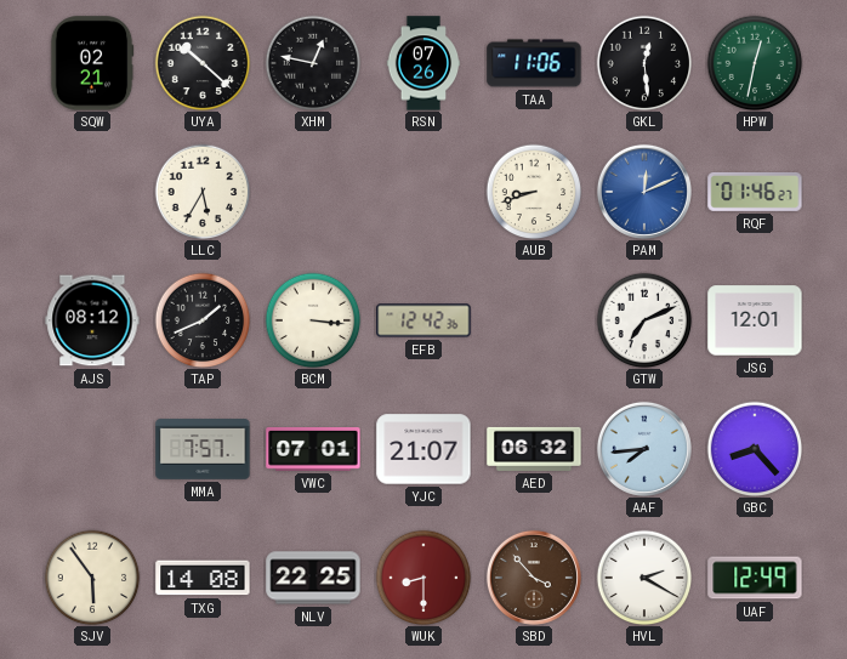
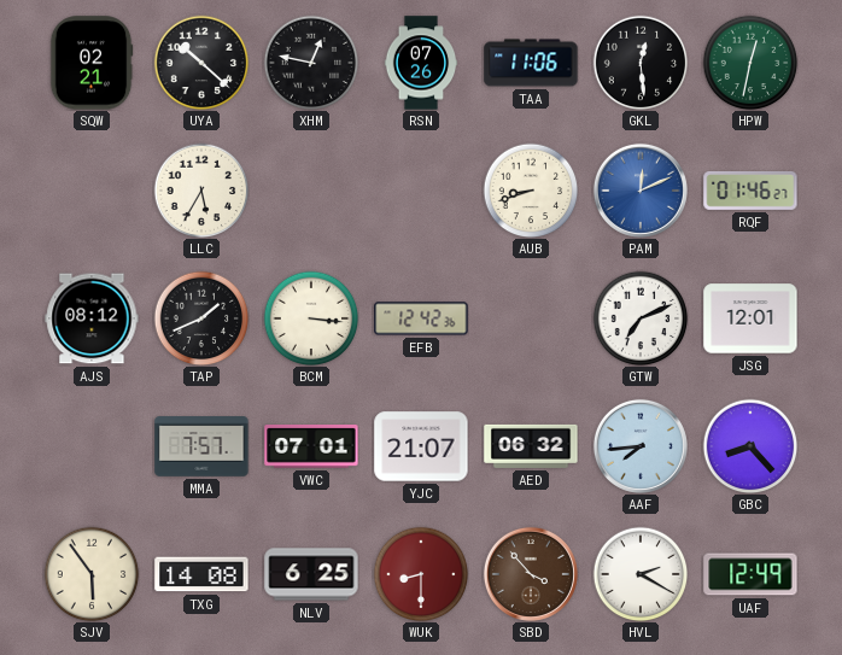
NLV: 22:25 -> 6:25
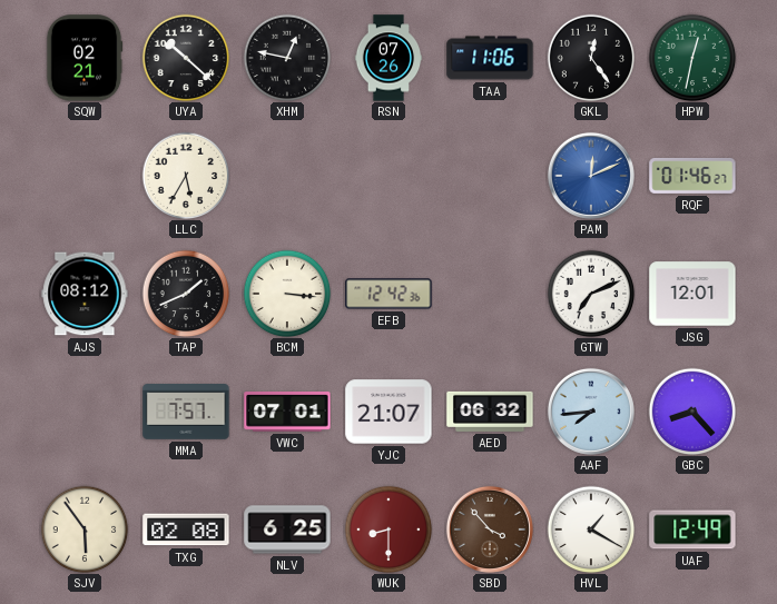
GKL: 12:29 -> 12:24
AUB: 8:42 -> none
TXG: 14:08 -> 02:08
HVL: 2:20 -> 1:20
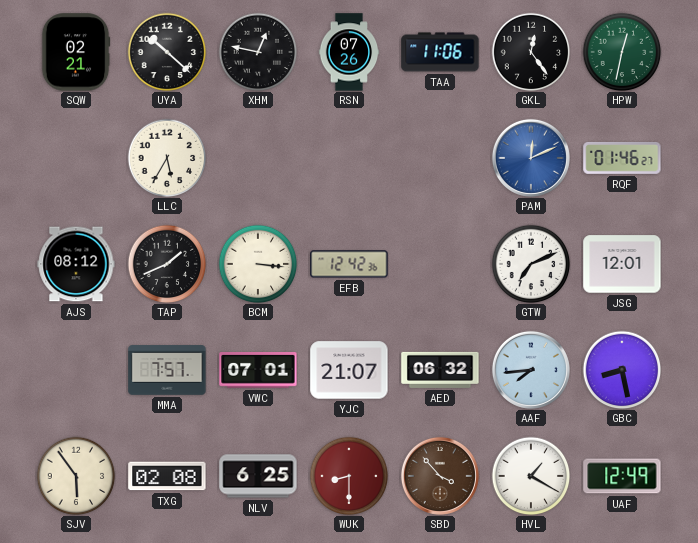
GBC: 8:23 -> 8:28
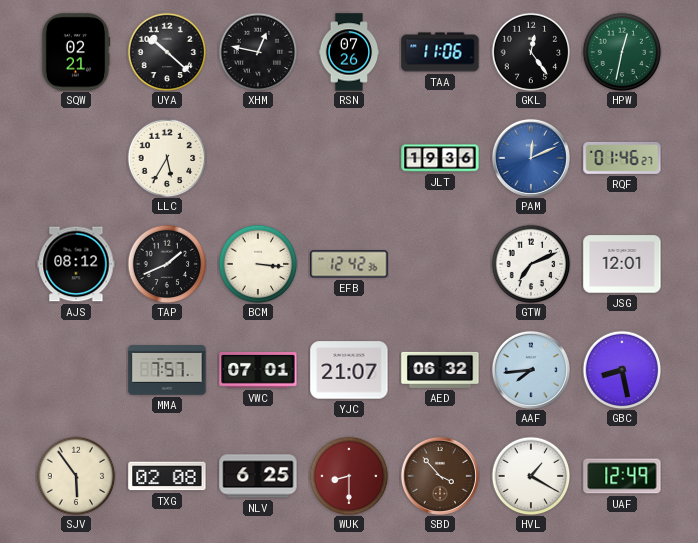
JLT: none -> 19:36
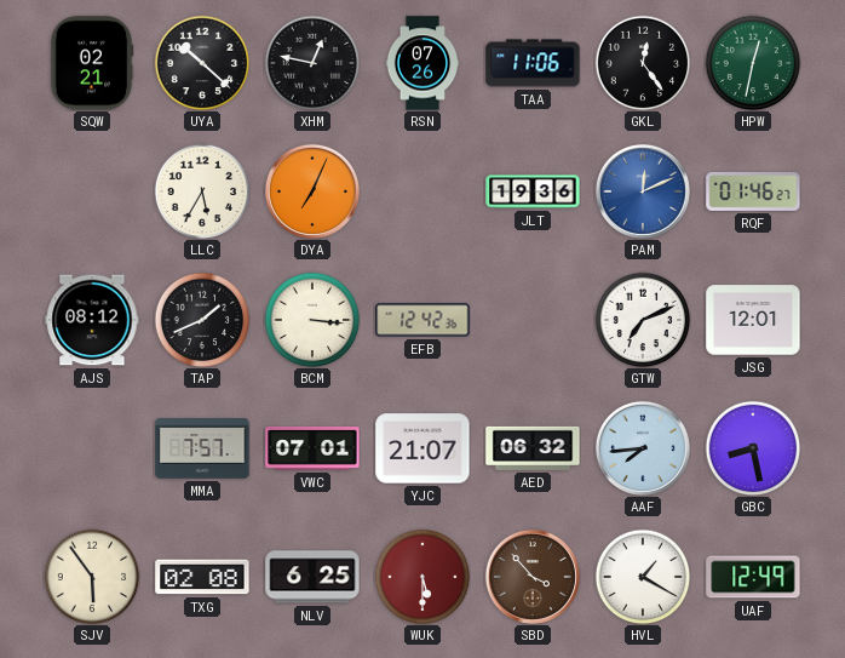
DYA: none -> 7:04
WUK: 8:30 -> 5:30
